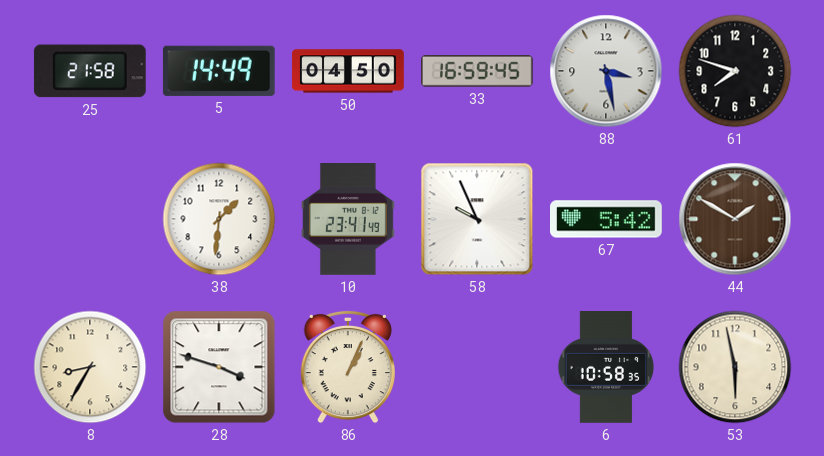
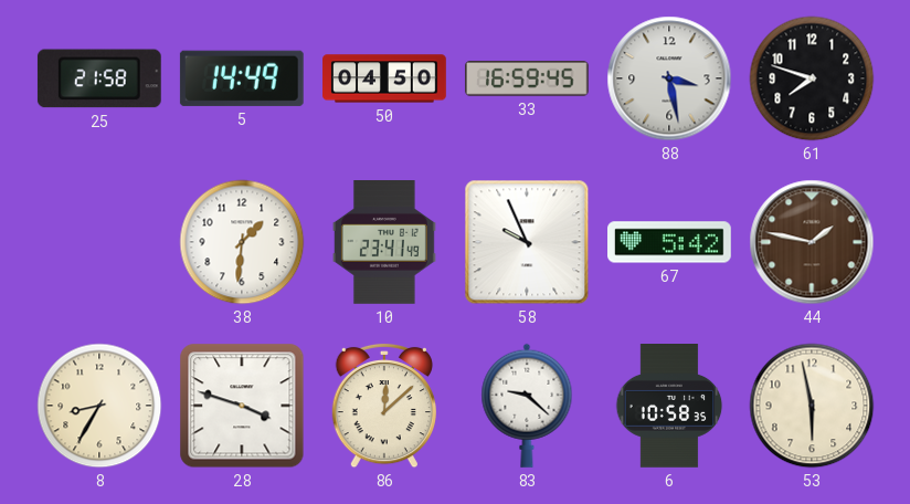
44: 1:50 -> 1:47
86: 1:04 -> 12:08
83: none -> 9:22
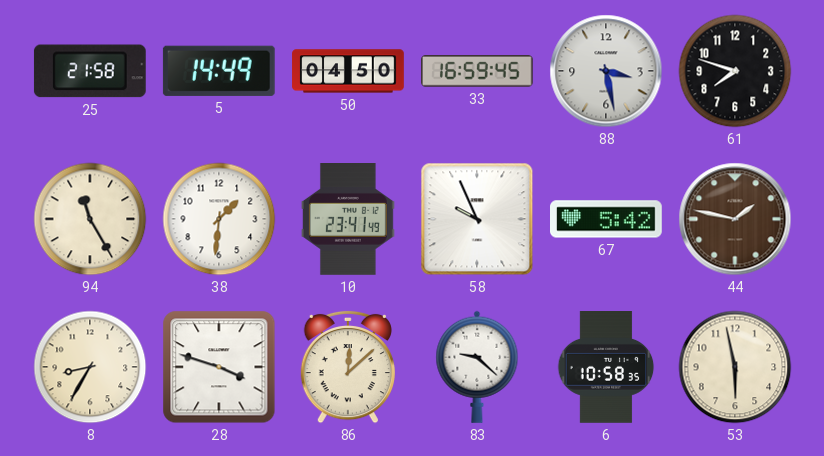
94: none -> 11:25
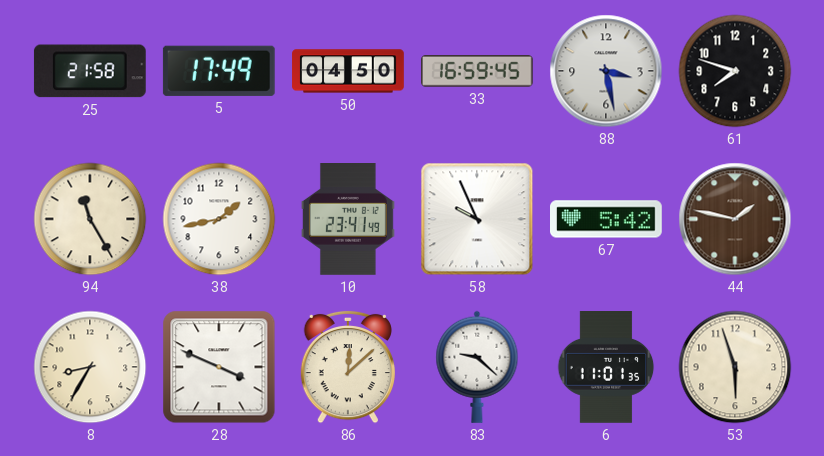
5: 14:49 -> 17:49
38: 1:31 -> 1:43
28: 3:48 -> 3:49
6: 10:58 -> 11:01
53: 5:58 -> 5:57
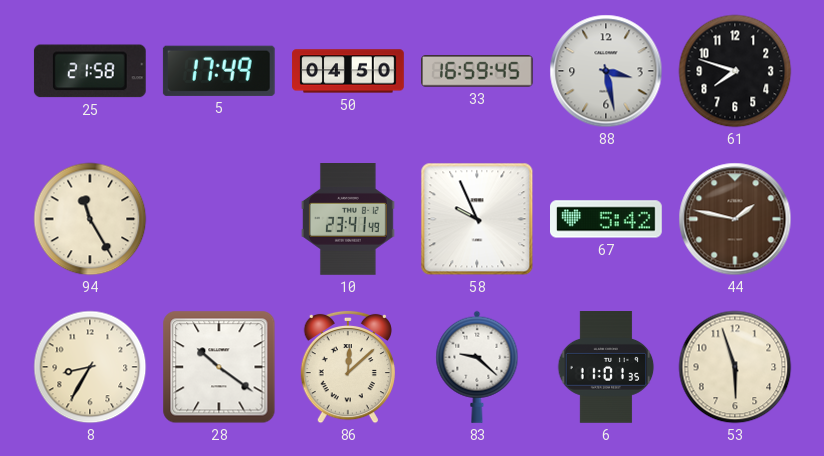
38: 1:43 -> none
28: 3:49 -> 10:21
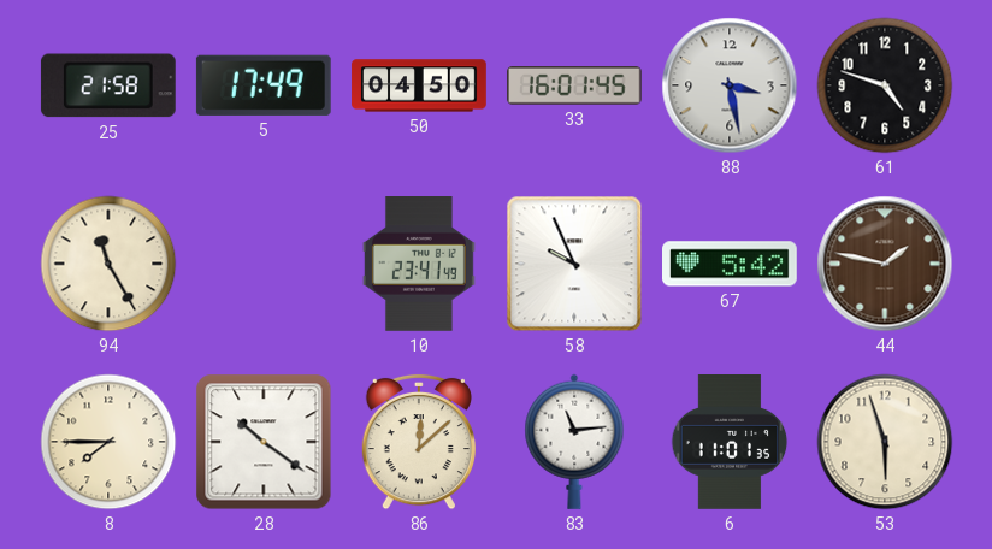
33: 16:59 -> 16:01
61: 7:48 -> 4:48
8: 8:35 -> 7:45
83: 9:22 -> 11:14
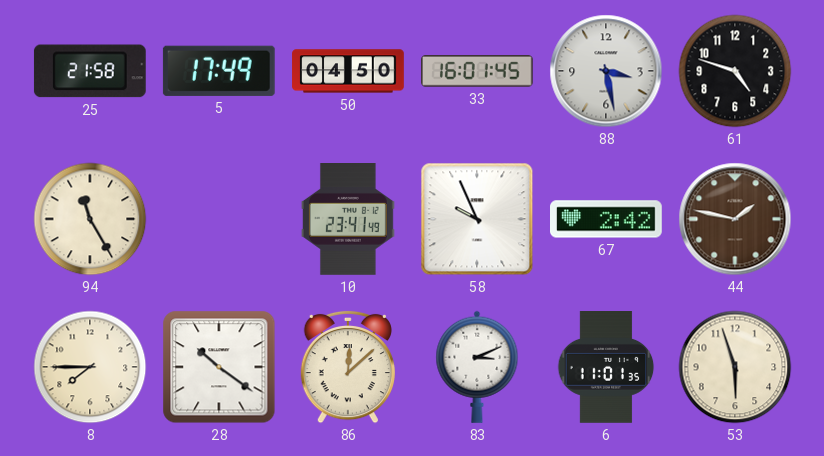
67: 5:42 -> 2:42
83: 11:14 -> 3:11
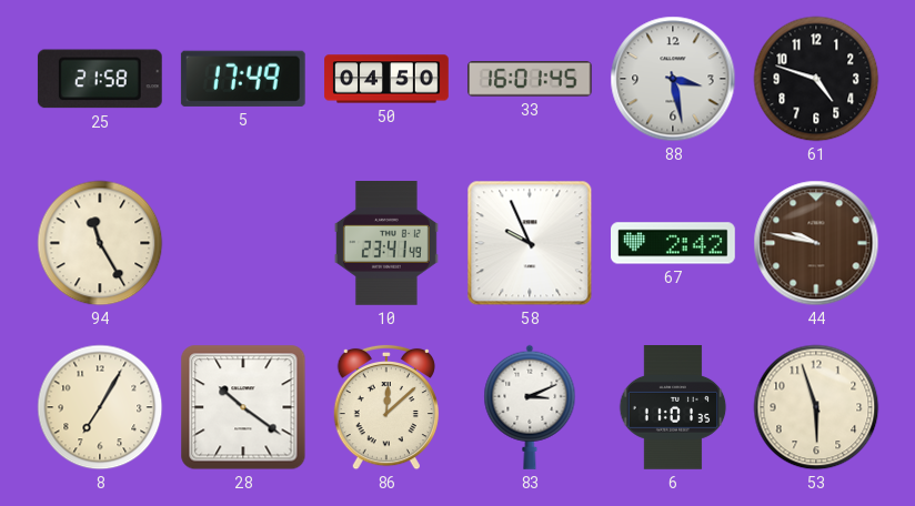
44: 1:47 -> 9:47
8: 7:45 -> 7:05
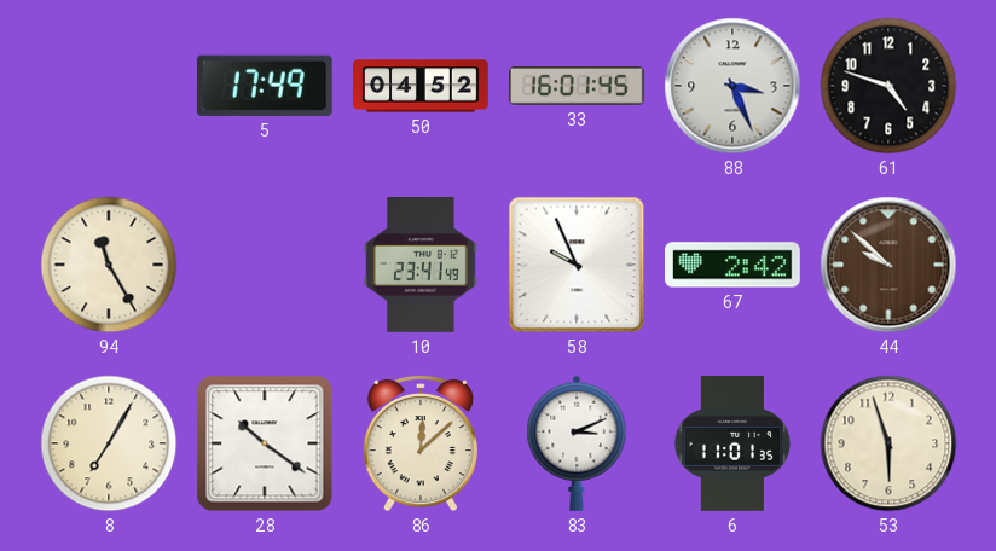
25: 21:58 -> none
50: 04:50 -> 04:52
88: 3:28 -> 3:26
44: 9:47 -> 9:52
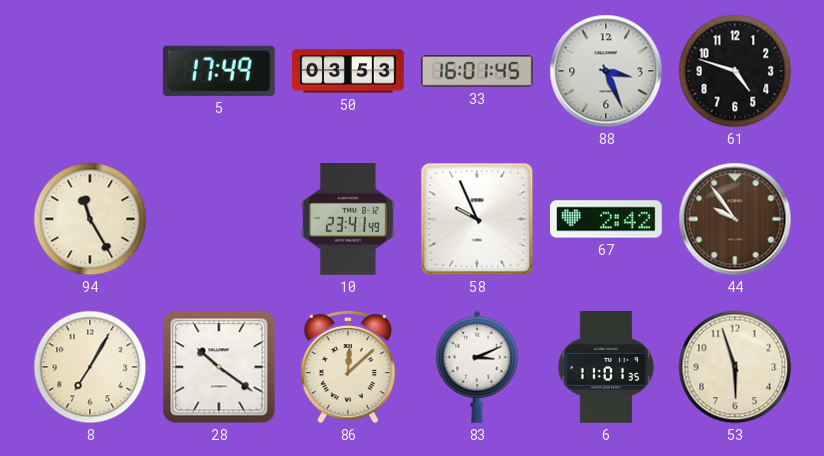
50: 04:52 -> 03:53
44: 9:52 -> 9:54
